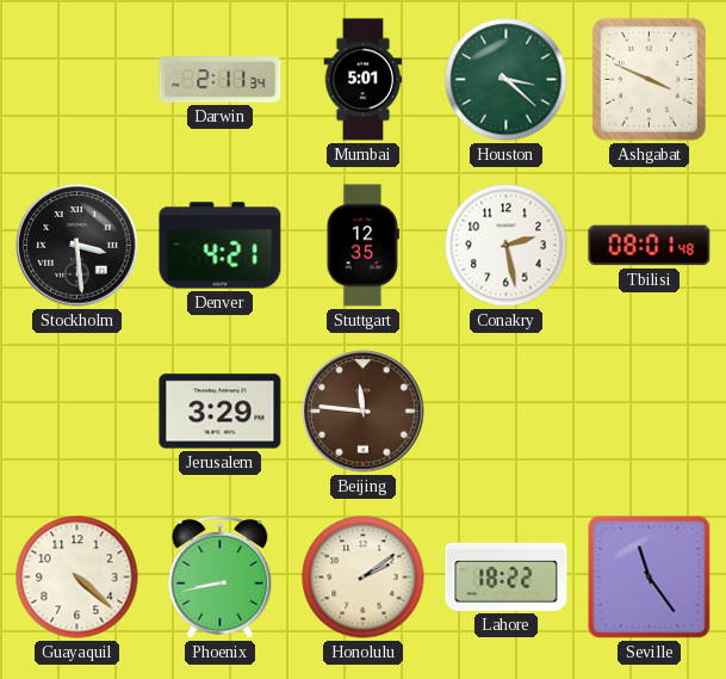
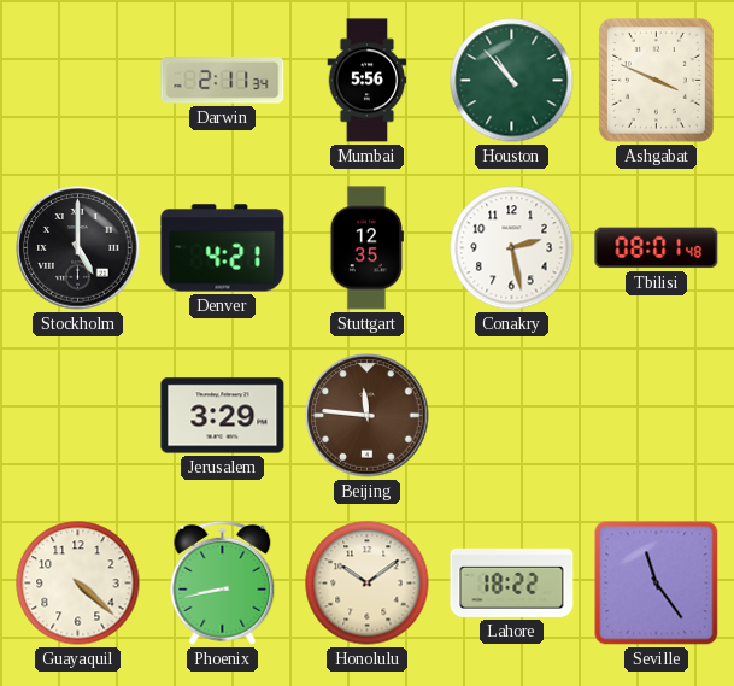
Mumbai: 5:01 -> 5:56
Houston: 3:22 -> 10:53
Stockholm: 3:29 -> 5:00
Honolulu: 2:09 -> 10:09
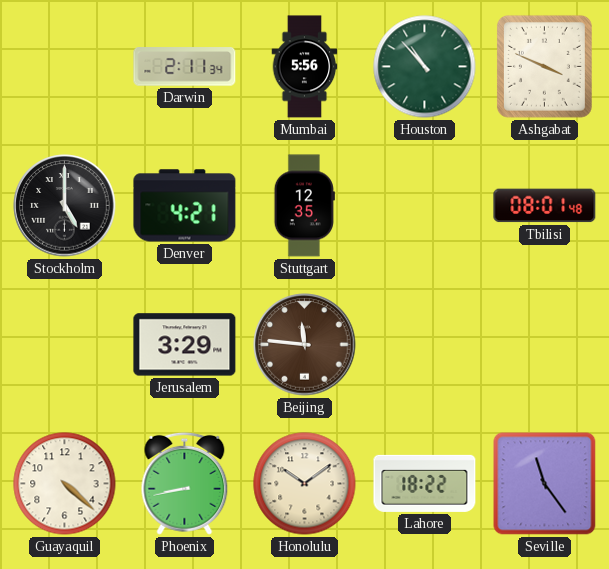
Conakry: 2:28 -> none
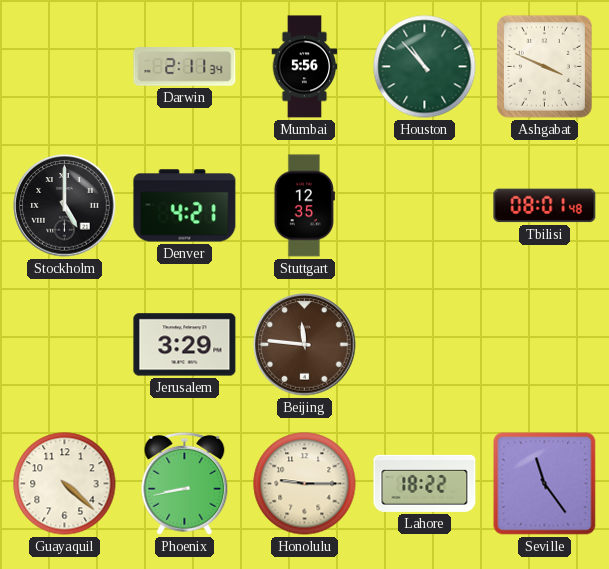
Honolulu: 10:09 -> 9:15
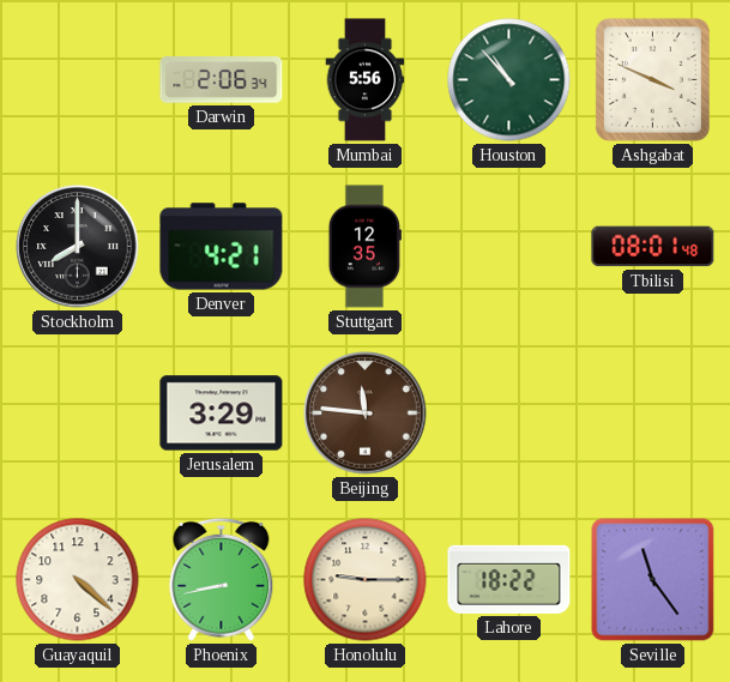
Darwin: 2:11 -> 2:06
Stockholm: 5:00 -> 8:00
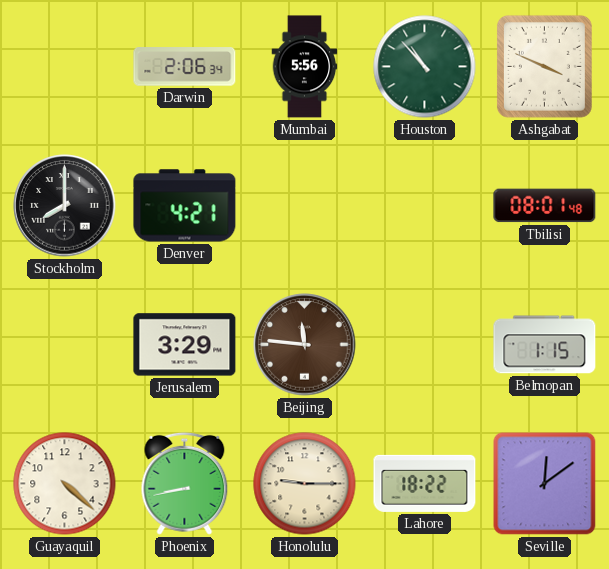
Stuttgart: 12:35 -> none
Belmopan: none -> 1:15
Seville: 11:24 -> 12:09
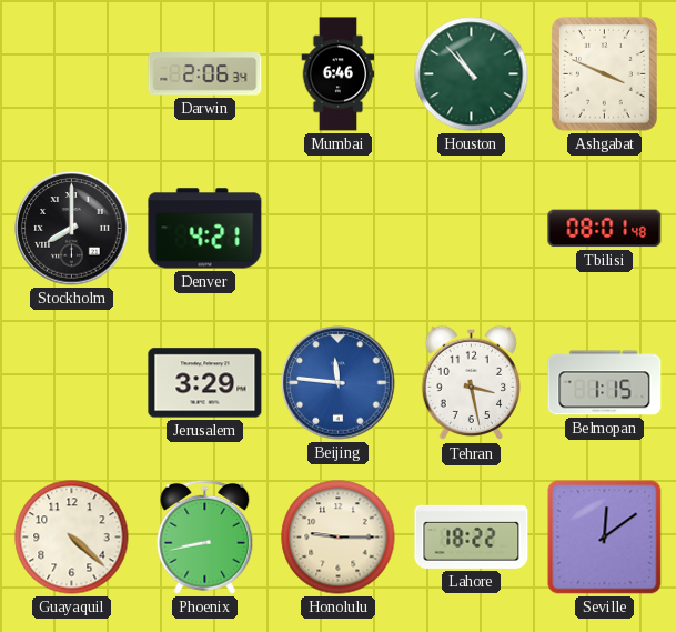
Mumbai: 5:56 -> 6:46
Beijing dial: brown -> blue
Tehran: none -> 3:28
